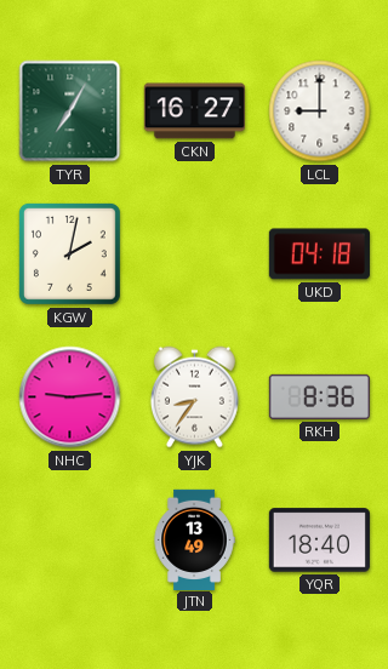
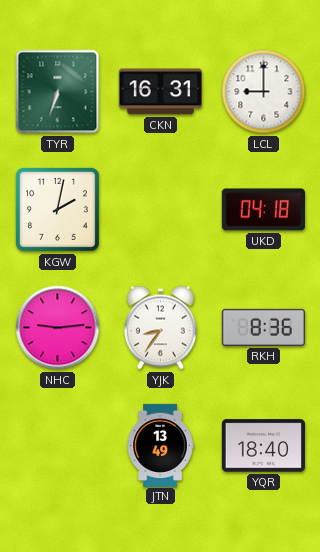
TYR: 7:05 -> 6:33
CKN: 16:27 -> 16:31
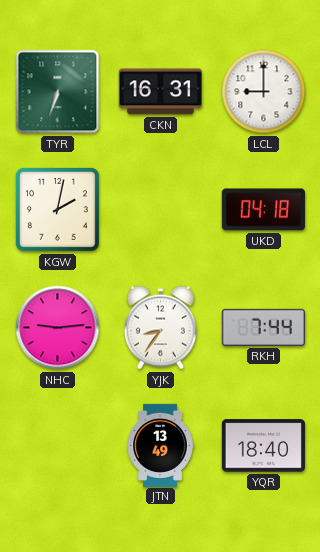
RKH: 8:36 -> 7:44
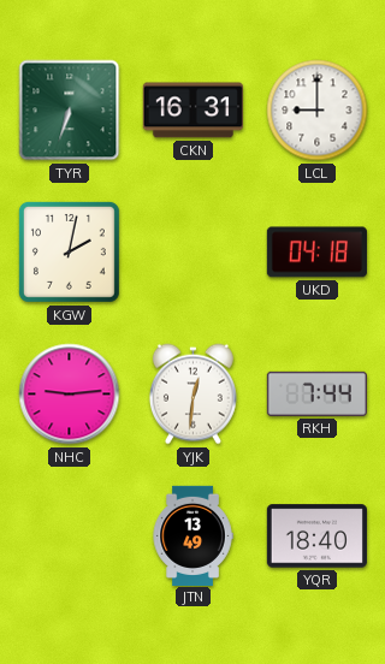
YJK: 8:36 -> 12:31
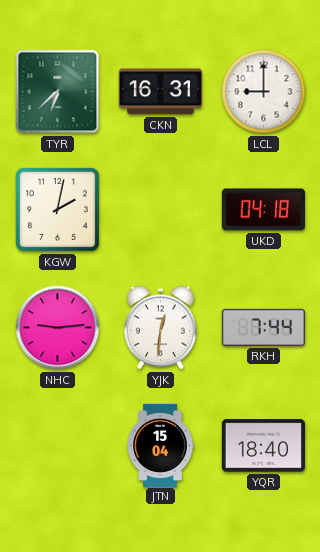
TYR: 6:33 -> 6:38
JTN: 13:49 -> 15:04
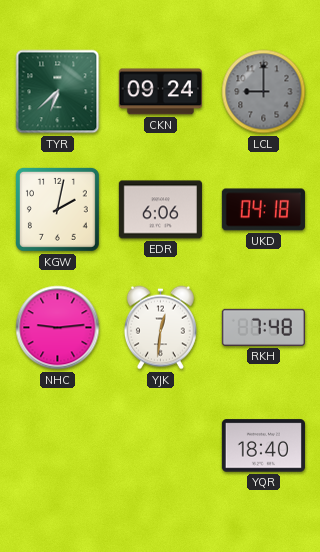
CKN: 16:31 -> 09:24
LCL dial: white -> grey
EDR: none -> 6:06
RKH: 7:44 -> 7:48
JTN: 15:04 -> none
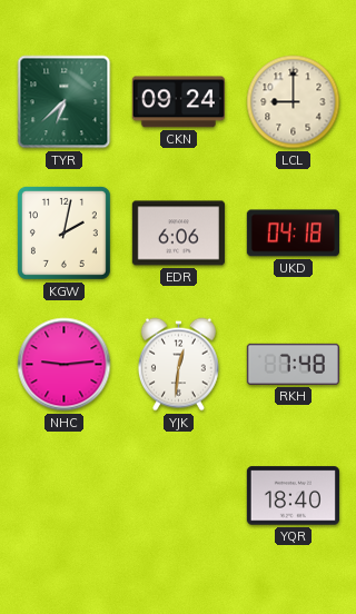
LCL dial: grey -> cream
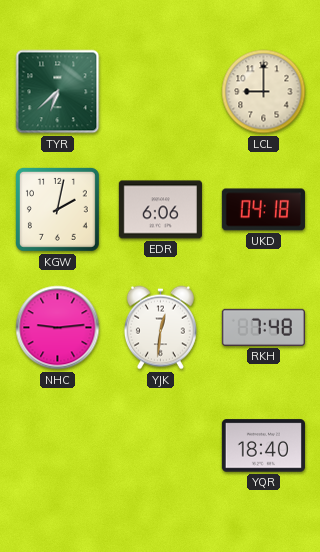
CKN: 09:24 -> none
